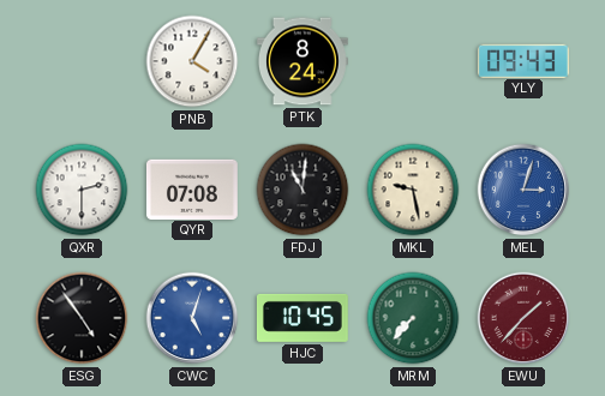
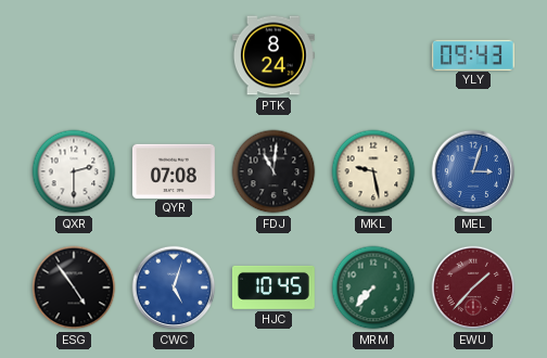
PNB: 4:05 -> none
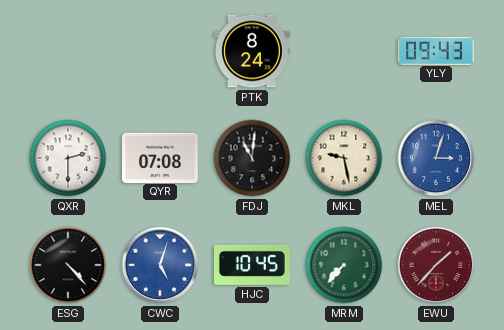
ESG: 4:54 -> 4:23
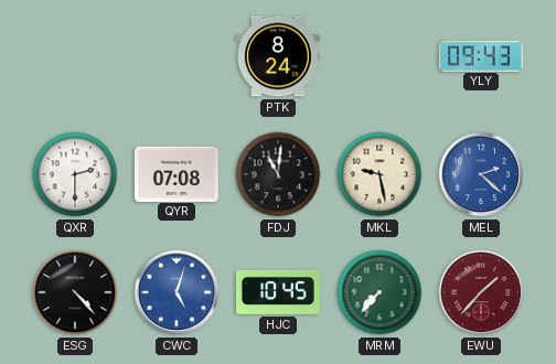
MEL: 3:03 -> 2:22
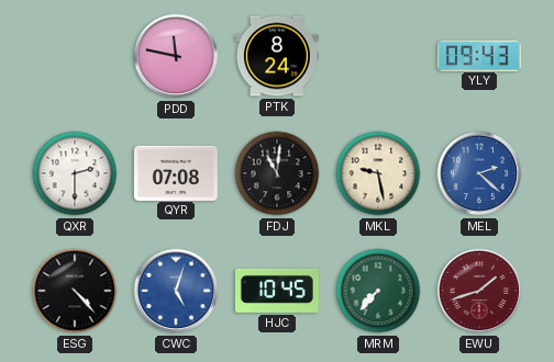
PDD: none -> 11:47
EWU: 1:37 -> 1:42
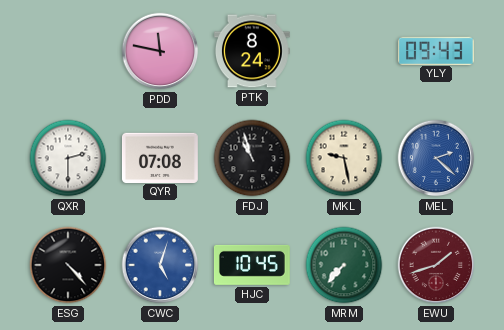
FDJ: 11:01 -> 10:57
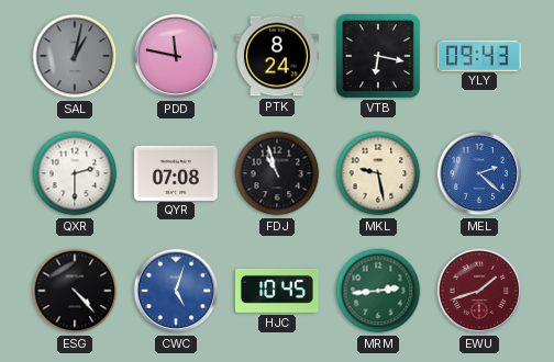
SAL: none -> 1:02
VTB: none -> 6:17
MRM: 7:37 -> 2:44
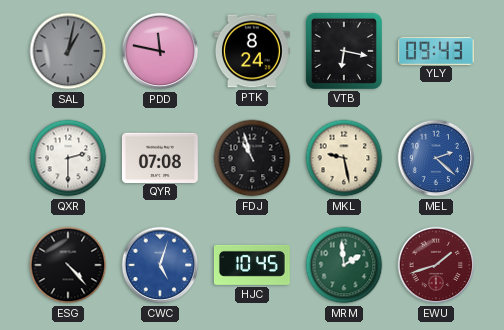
MRM: 2:44 -> 1:59
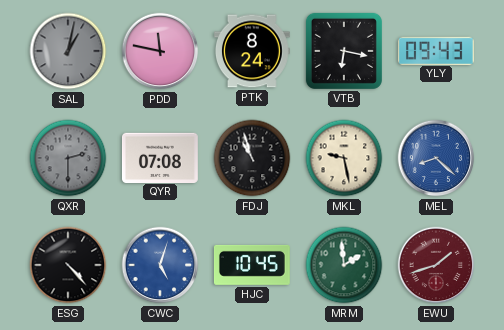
QXR dial: white -> grey
MEL: 2:22 -> 8:22
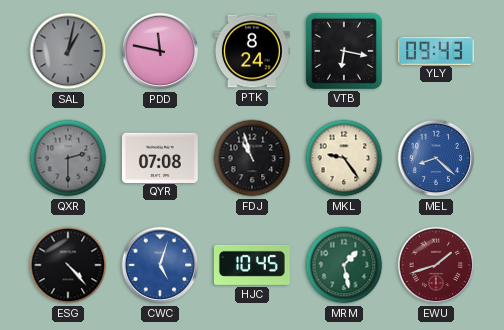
MKL: 9:28 -> 9:24
MRM: 1:59 -> 1:28
